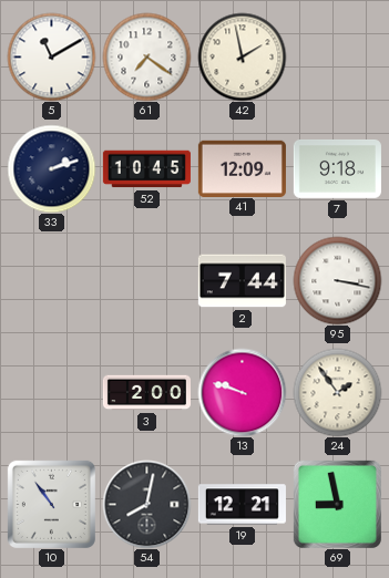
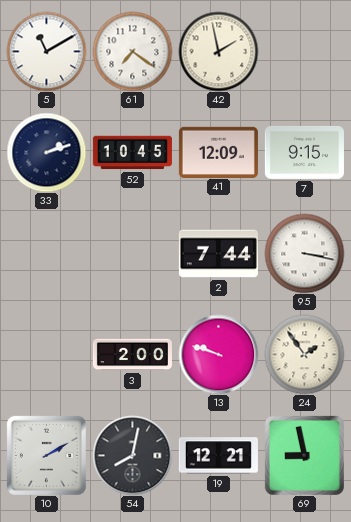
7: 9:18 -> 9:15
10: 10:54 -> 2:10
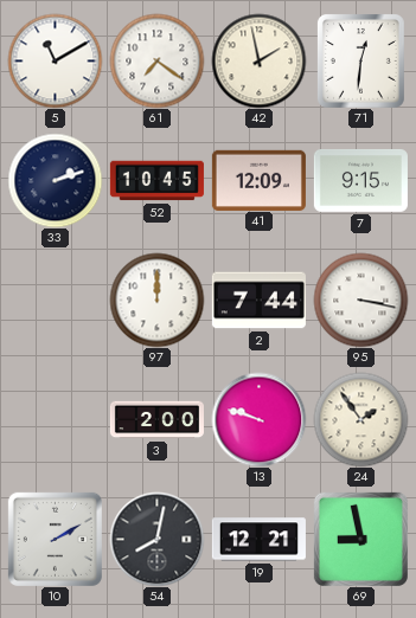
71: none -> 12:31
97: none -> 12:00
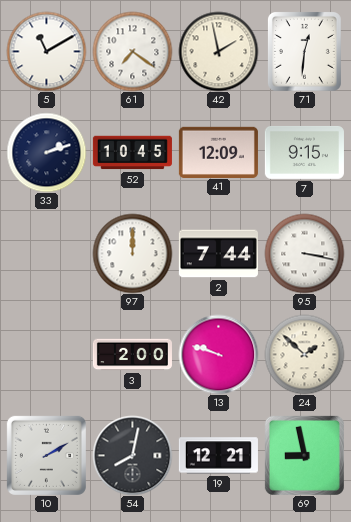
24: 1:54 -> 1:52
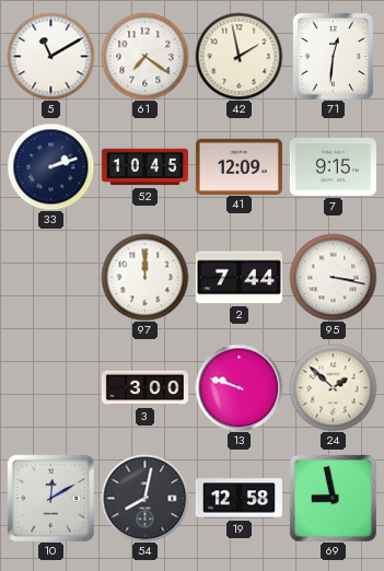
3: 2:00 -> 3:00
10: 2:10 -> 12:10
19: 12:21 -> 12:58
